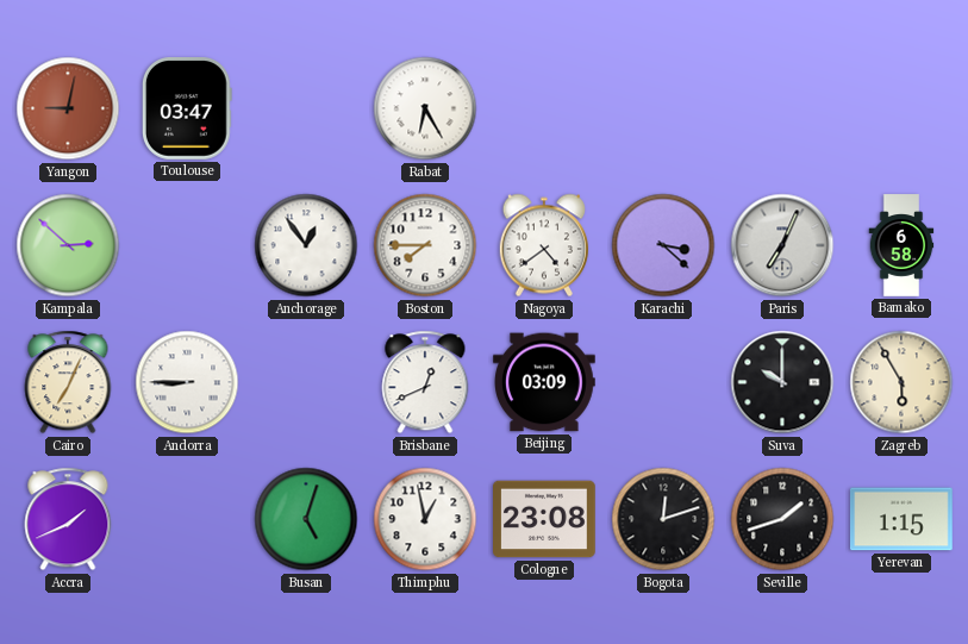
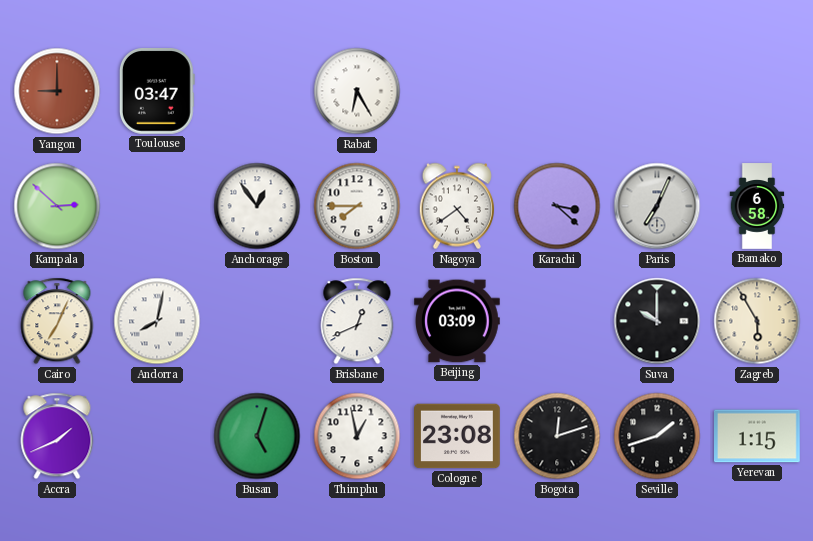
Yangon: 9:02 -> 9:00
Andorra: 8:45 -> 8:02
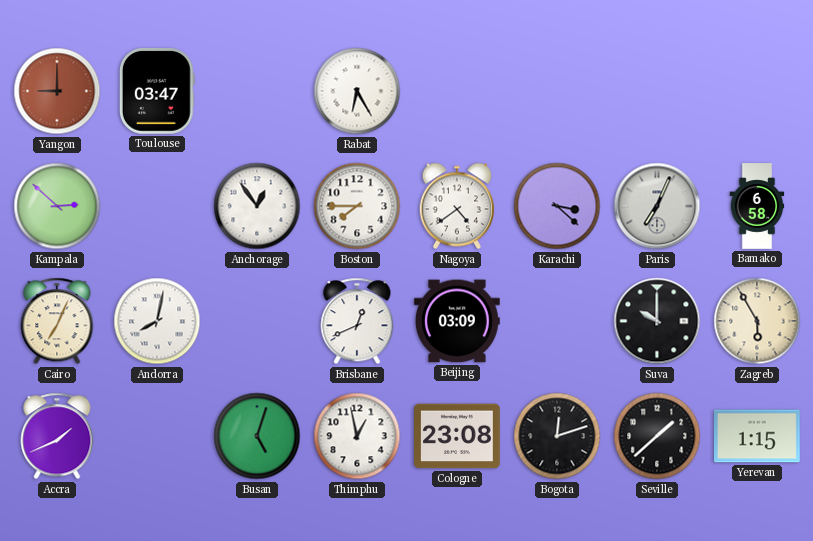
Seville: 1:42 -> 1:38
